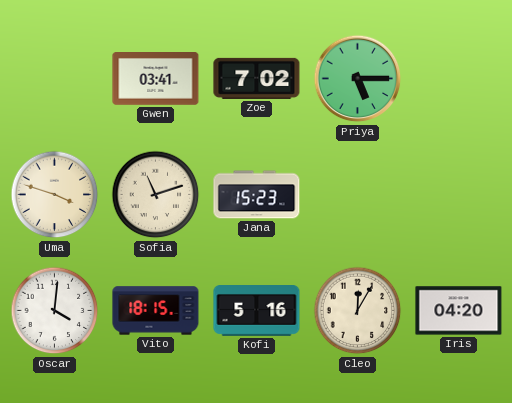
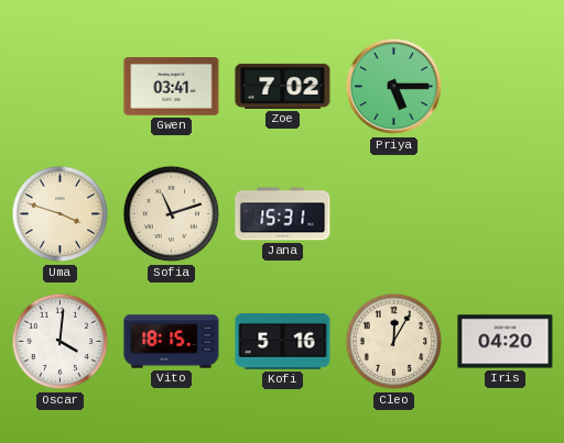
Jana: 15:23 -> 15:31
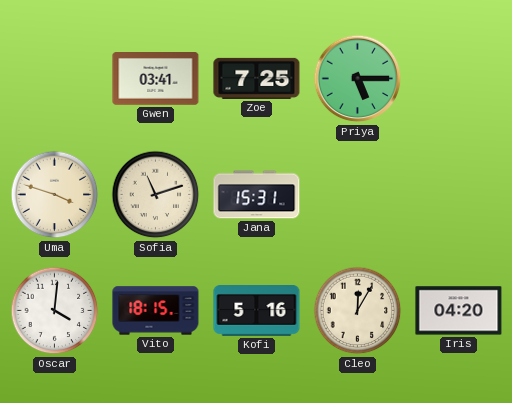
Zoe: 7:02 -> 7:25
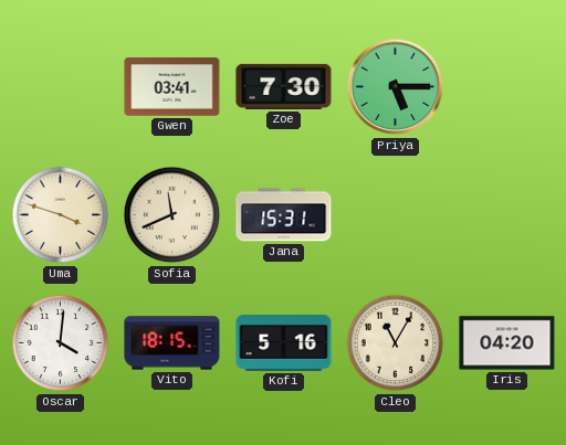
Zoe: 7:25 -> 7:30
Sofia: 11:12 -> 11:41
Cleo: 12:05 -> 11:05
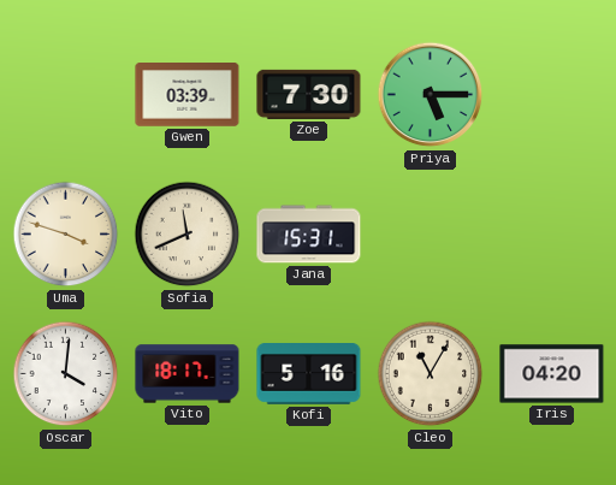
Gwen: 03:41 -> 03:39
Vito: 18:15 -> 18:17
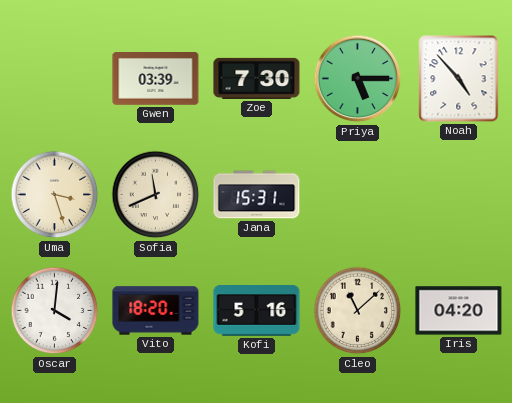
Noah: none -> 4:53
Uma: 3:48 -> 3:27
Vito: 18:17 -> 18:20
Cleo: 11:05 -> 11:08
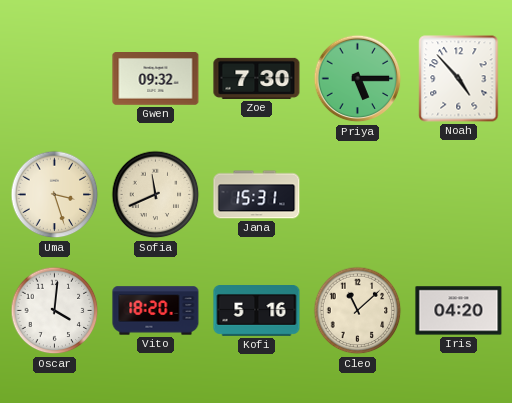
Gwen: 03:39 -> 09:32
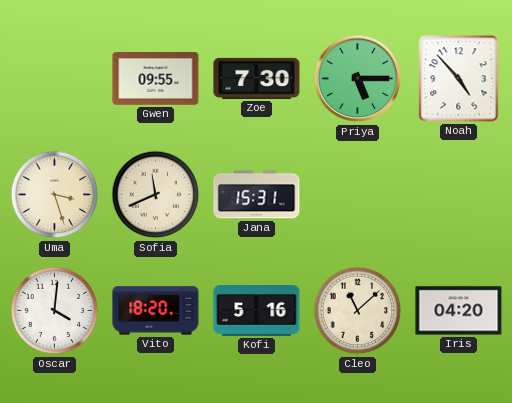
Gwen: 09:32 -> 09:55
